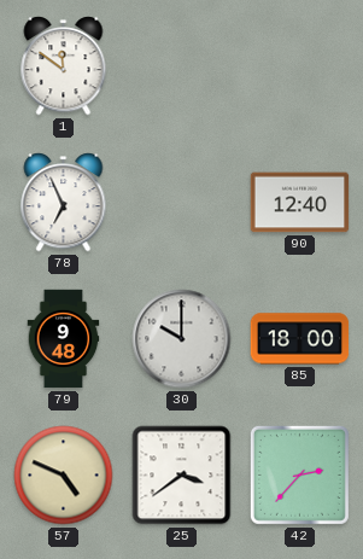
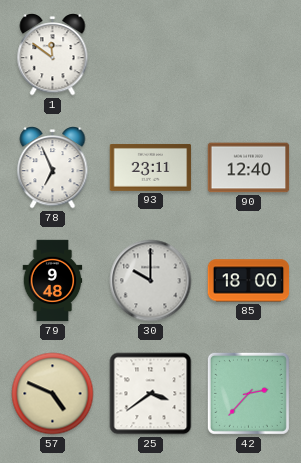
93: none -> 23:11
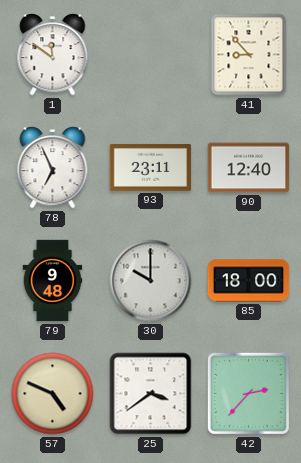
41: none -> 8:53
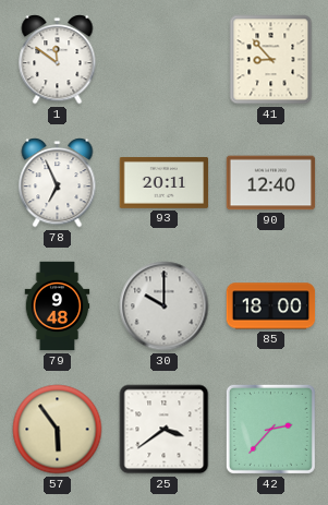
93: 23:11 -> 20:11
57: 4:49 -> 5:54
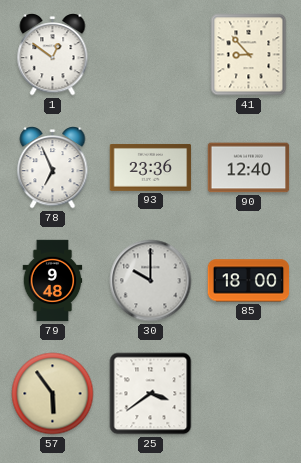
1: 11:51 -> 12:51
93: 20:11 -> 23:36
42: 2:37 -> none
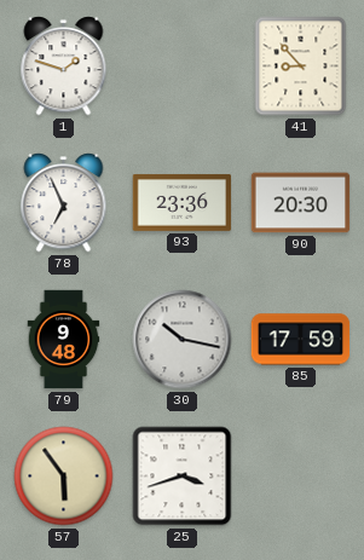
1: 12:51 -> 1:48
90: 12:40 -> 20:30
30: 10:00 -> 10:17
85: 18:00 -> 17:59
25: 3:39 -> 3:42
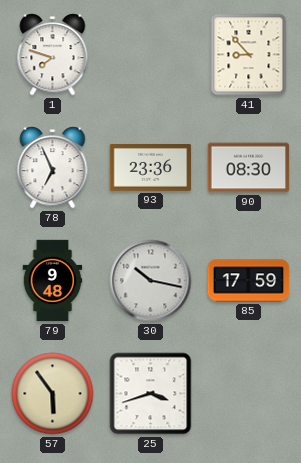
1: 1:48 -> 7:48
90: 20:30 -> 08:30
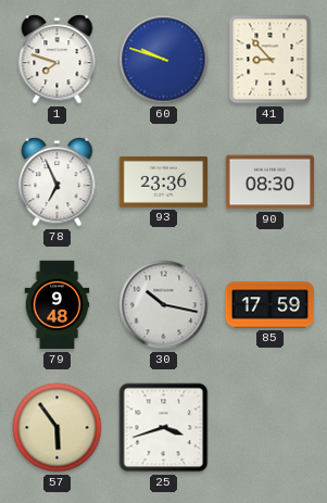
60: none -> 9:48
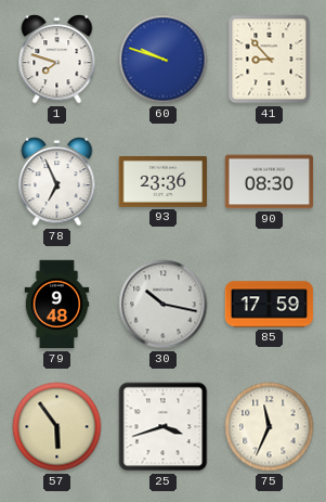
75: none -> 11:34
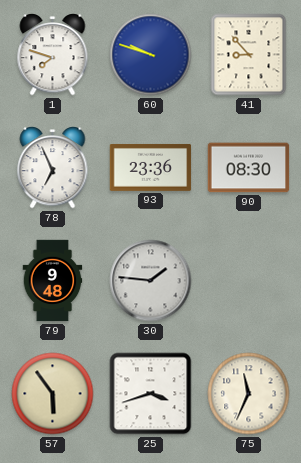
30: 10:17 -> 1:46
85: 17:59 -> none
